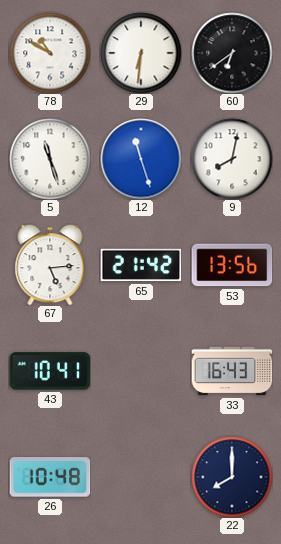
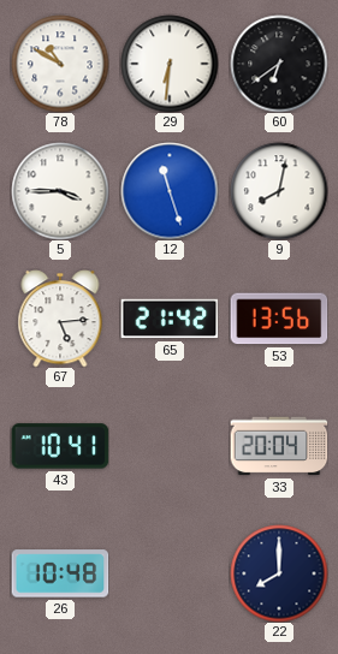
5: 11:27 -> 3:45
33: 16:43 -> 20:04
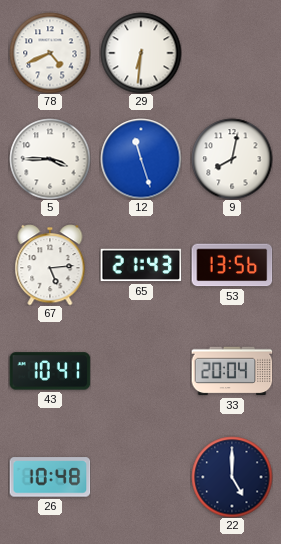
78: 10:50 -> 4:41
60: 6:39 -> none
65: 21:42 -> 21:43
22: 8:00 -> 5:00
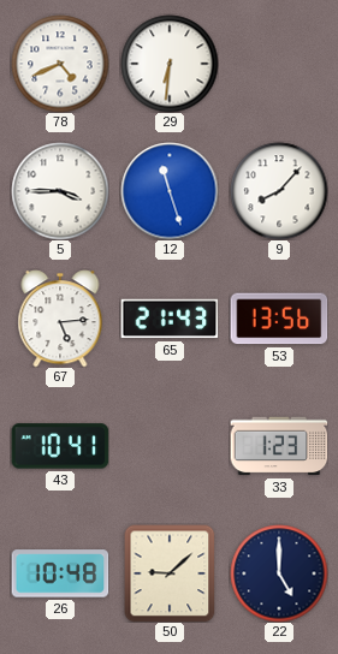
9: 8:02 -> 8:07
33: 20:04 -> 1:23
50: none -> 9:08
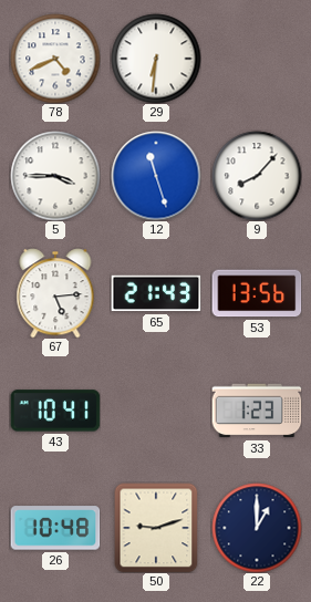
50: 9:08 -> 9:12
22: 5:00 -> 1:00
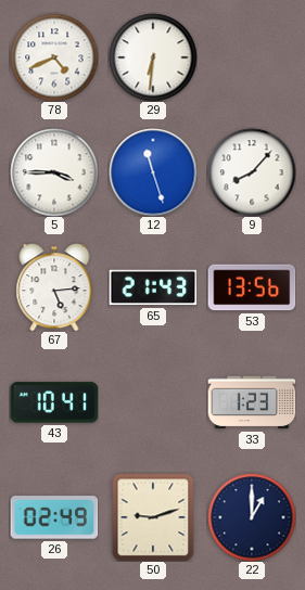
26: 10:48 -> 02:49
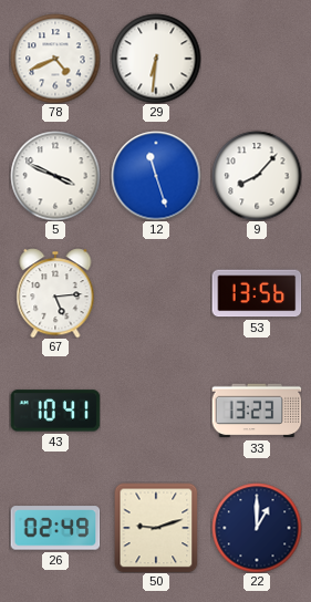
5: 3:45 -> 3:49
65: 21:43 -> none
33: 1:23 -> 13:23
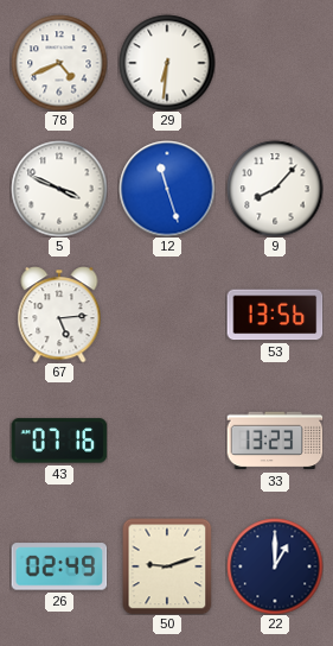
43: 10:41 -> 07:16
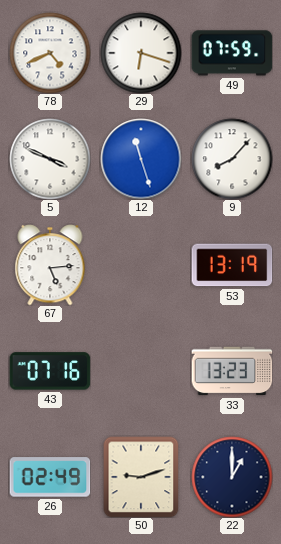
29: 6:31 -> 6:18
49: none -> 07:59
53: 13:56 -> 13:19
